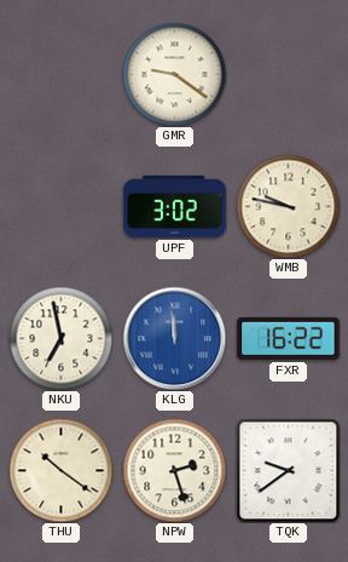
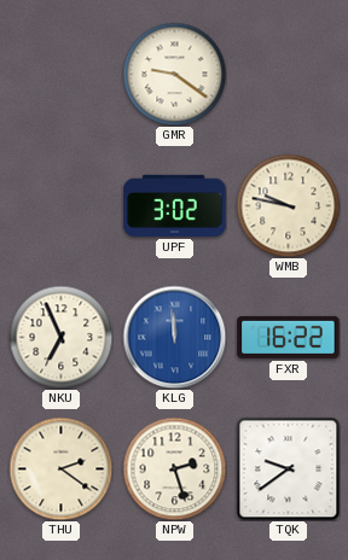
NKU: 6:58 -> 6:56
THU: 10:21 -> 2:21
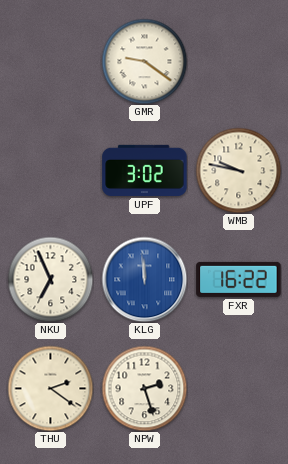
TQK: 9:39 -> none
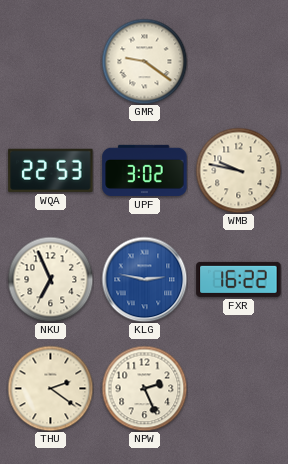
WQA: none -> 22:53
KLG: 11:59 -> 2:47
NPW: 2:27 -> 2:26
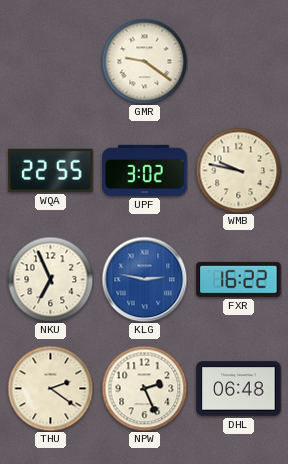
WQA: 22:53 -> 22:55
DHL: none -> 06:48
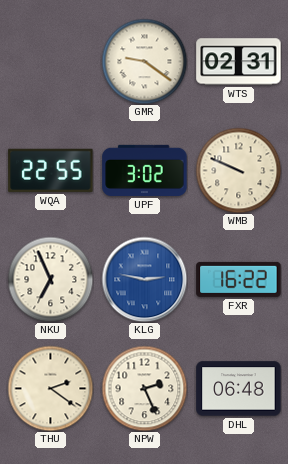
WTS: none -> 02:31
WMB: 9:47 -> 9:49
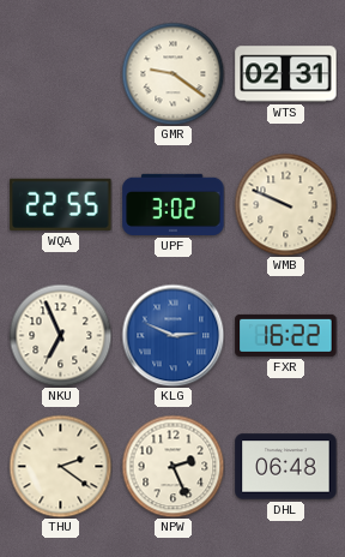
KLG: 2:47 -> 2:49
